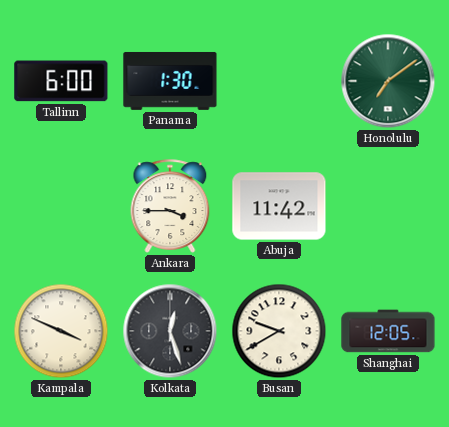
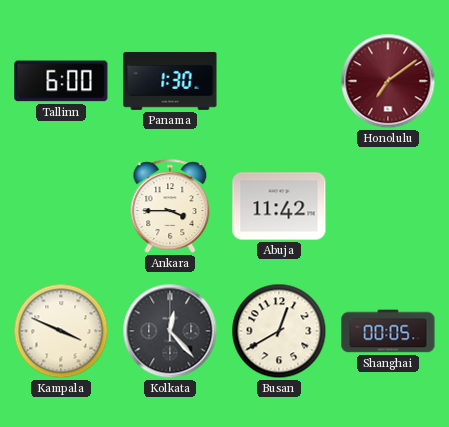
Honolulu dial: green -> burgundy
Kolkata: 12:27 -> 12:23
Busan: 9:40 -> 12:40
Shanghai: 12:05 -> 00:05
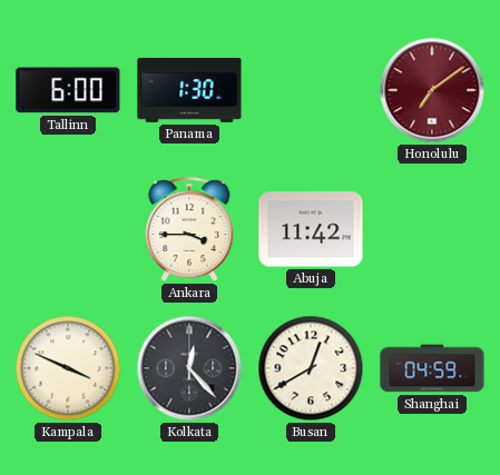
Shanghai: 00:05 -> 04:59
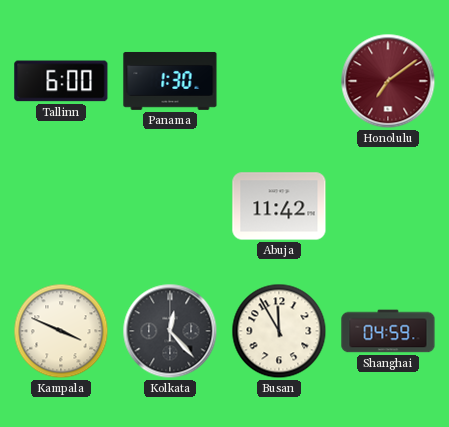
Ankara: 3:45 -> none
Busan: 12:40 -> 11:55
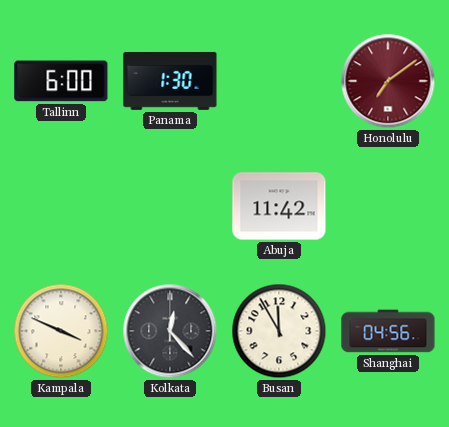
Shanghai: 04:59 -> 04:56
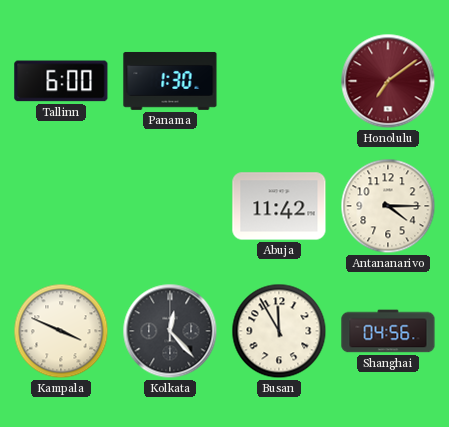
Antananarivo: none -> 4:15
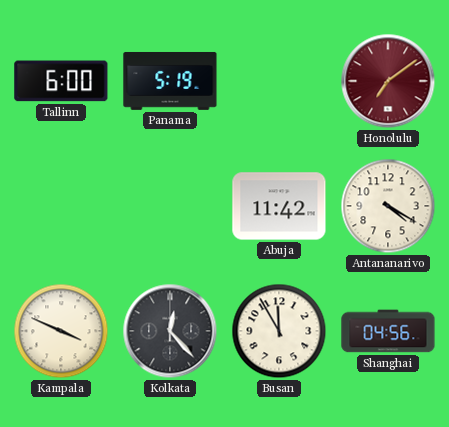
Panama: 1:30 -> 5:19
Antananarivo: 4:15 -> 4:20
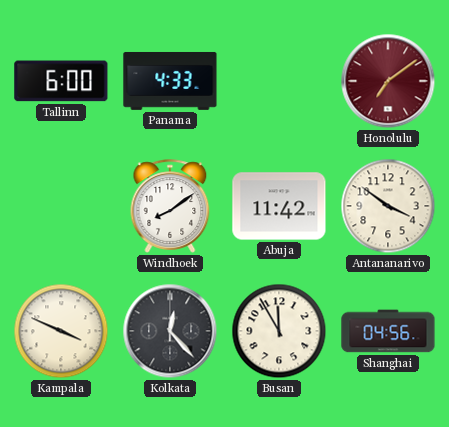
Panama: 5:19 -> 4:33
Windhoek: none -> 8:09
Antananarivo: 4:20 -> 3:51
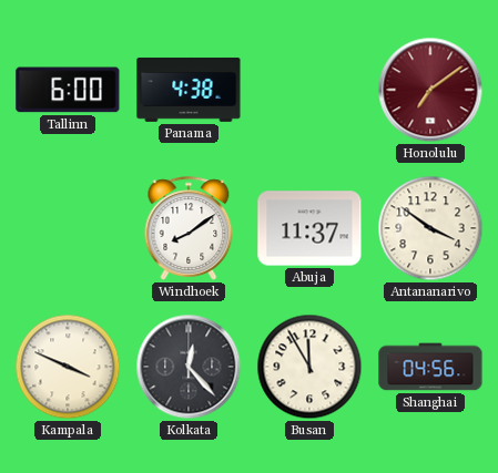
Panama: 4:33 -> 4:38
Abuja: 11:42 -> 11:37
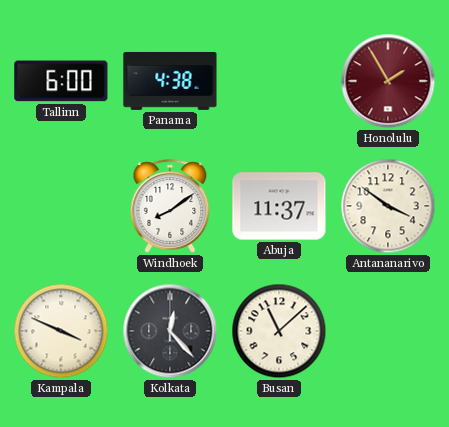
Honolulu: 7:09 -> 1:55
Busan: 11:55 -> 11:08
Shanghai: 04:56 -> none
